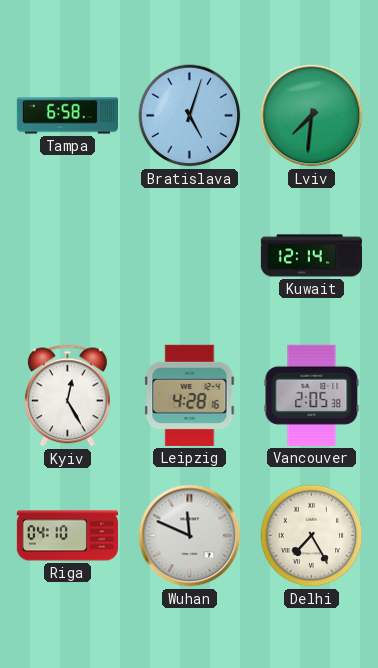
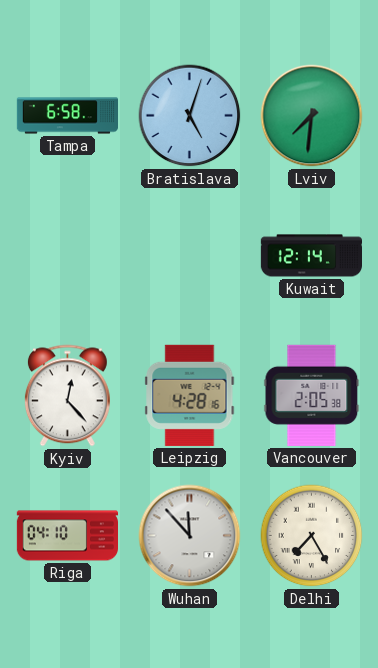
Kyiv: 12:25 -> 12:23
Wuhan: 11:49 -> 11:53
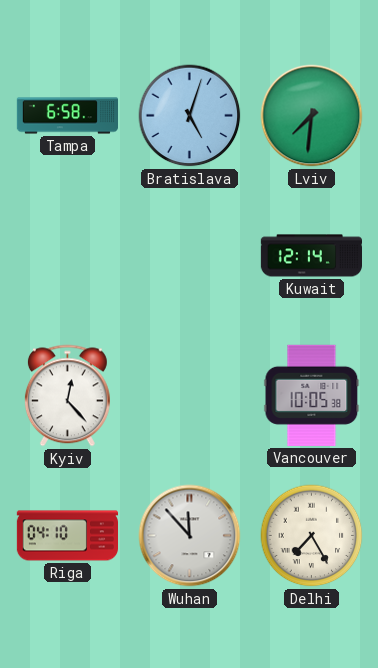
Leipzig: 4:28 -> none
Vancouver: 2:05 -> 10:05
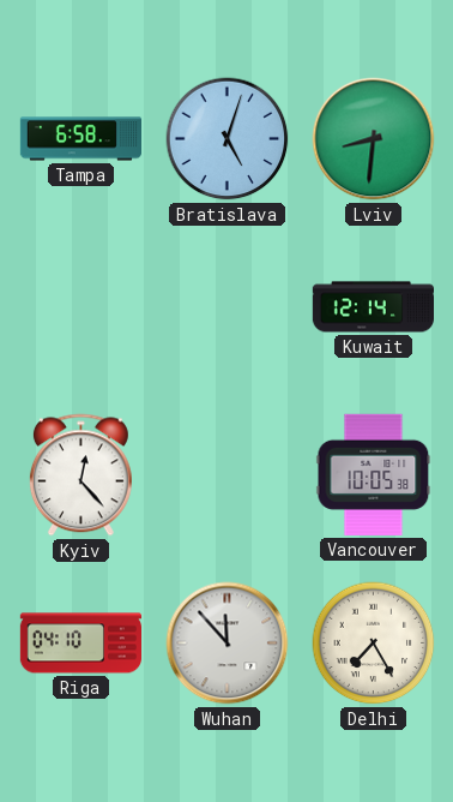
Lviv: 7:31 -> 8:31
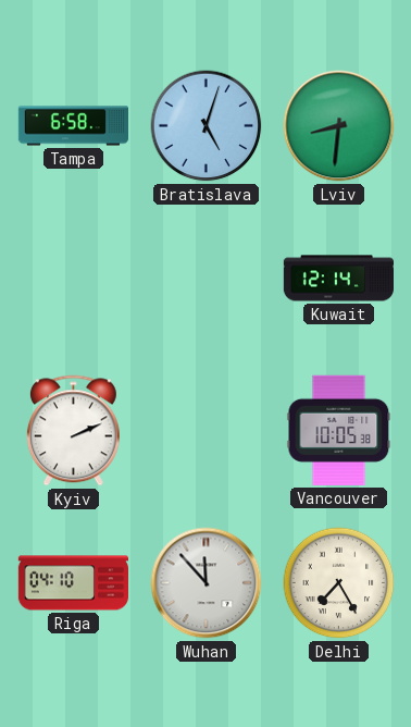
Kyiv: 12:23 -> 2:11
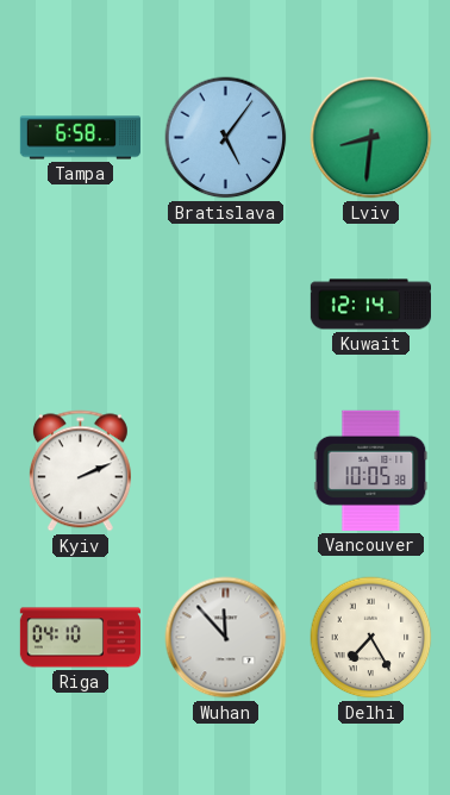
Bratislava: 5:03 -> 5:06
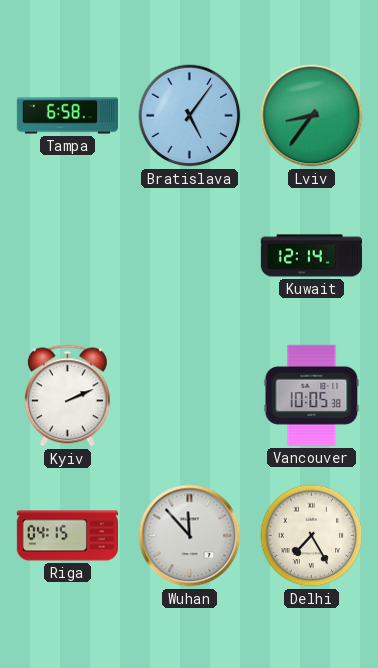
Lviv: 8:31 -> 8:36
Riga: 04:10 -> 04:15
